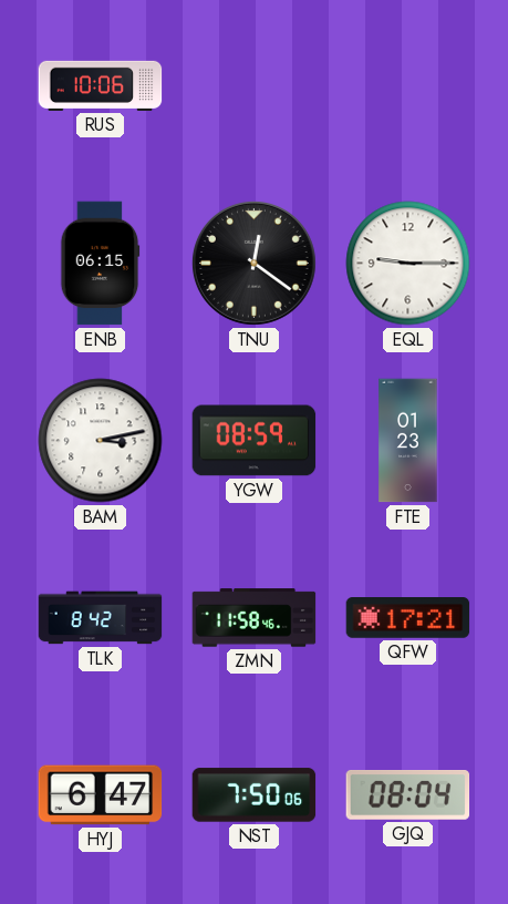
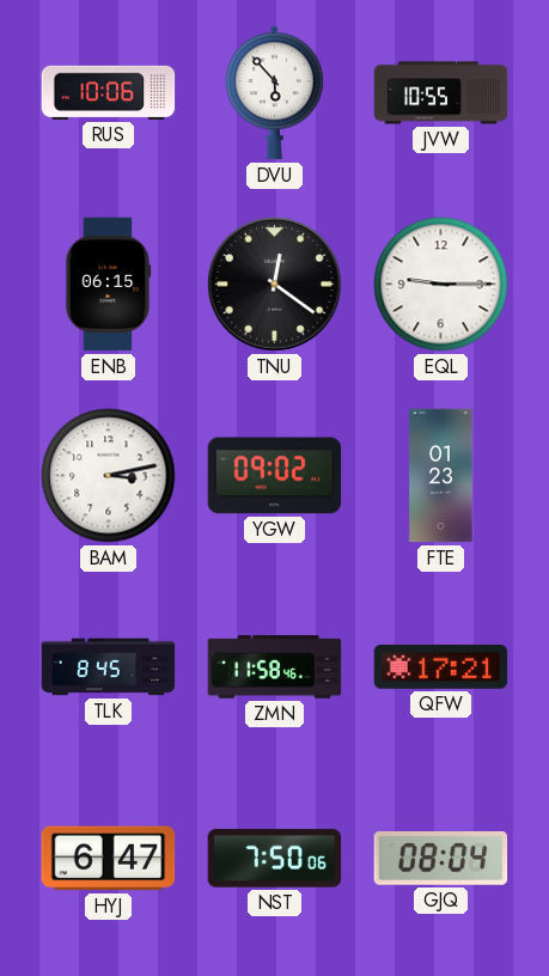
DVU: none -> 5:53
JVW: none -> 10:55
YGW: 08:59 -> 09:02
TLK: 8:42 -> 8:45
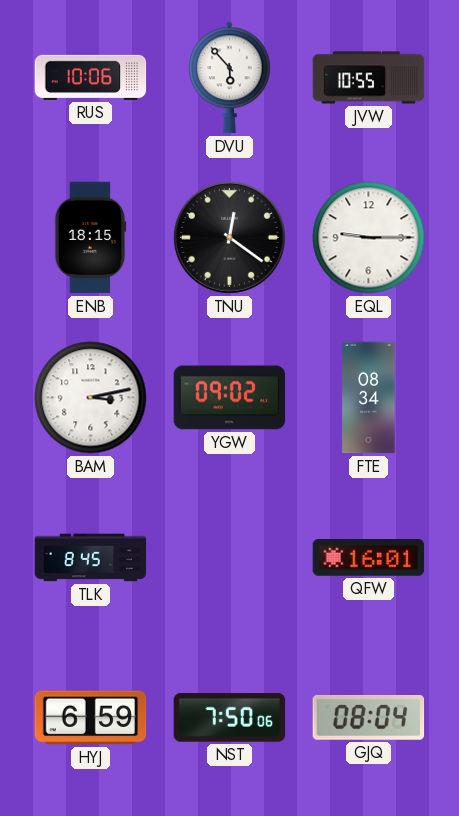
ENB: 06:15 -> 18:15
FTE: 01:23 -> 08:34
ZMN: 11:58 -> none
QFW: 17:21 -> 16:01
HYJ: 6:47 -> 6:59
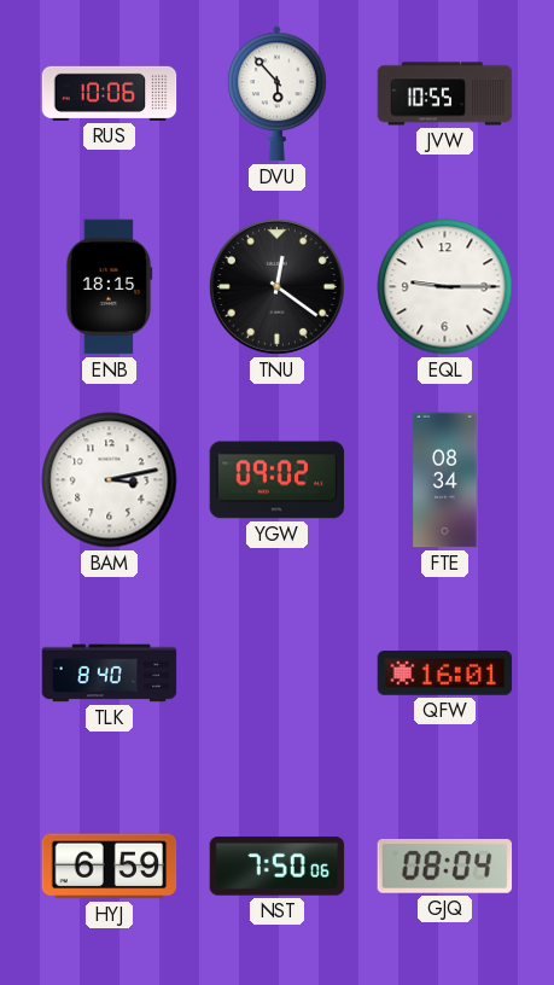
TLK: 8:45 -> 8:40
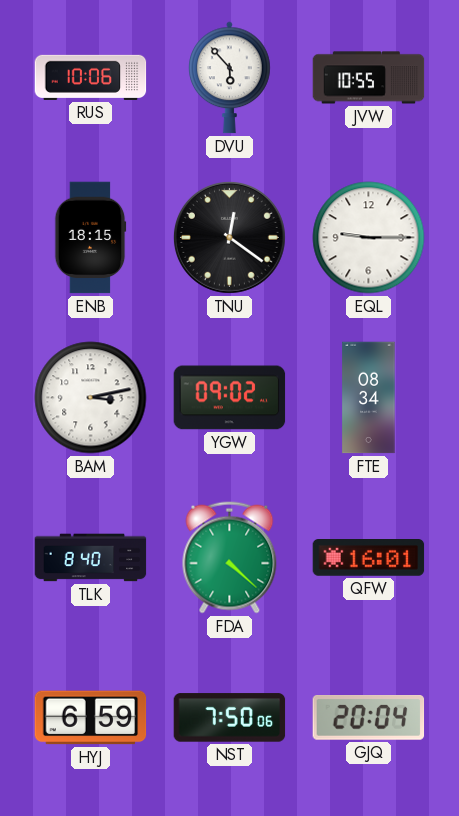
FDA: none -> 4:22
GJQ: 08:04 -> 20:04
